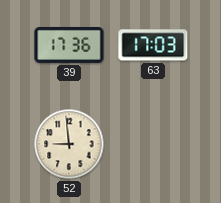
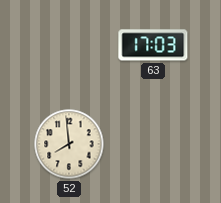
39: 17:36 -> none
52: 8:59 -> 7:59
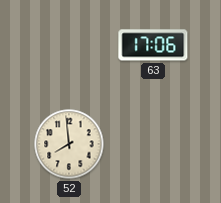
63: 17:03 -> 17:06
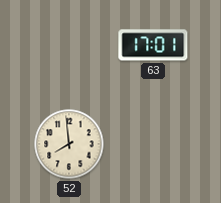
63: 17:06 -> 17:01
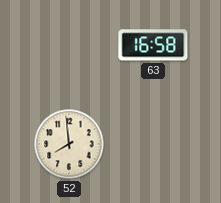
63: 17:01 -> 16:58
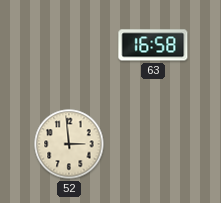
52: 7:59 -> 2:59
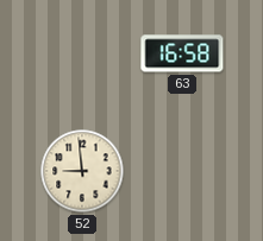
52: 2:59 -> 8:59
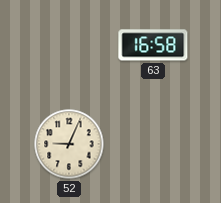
52: 8:59 -> 9:04
